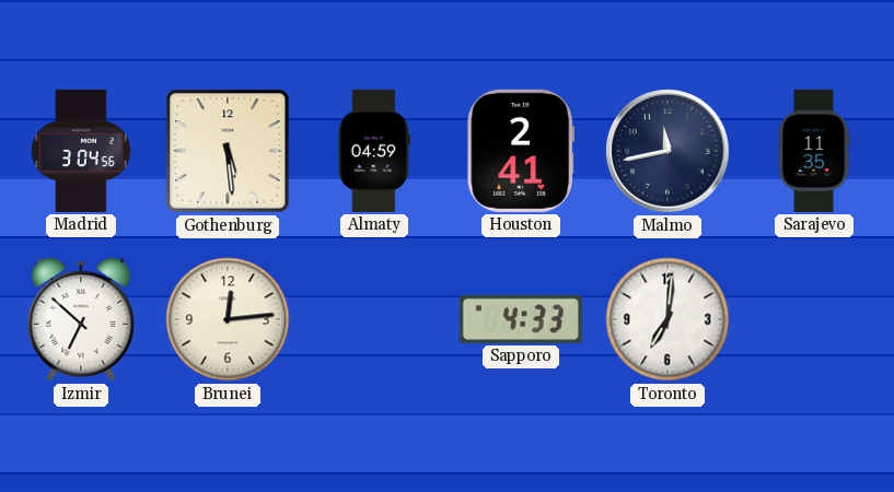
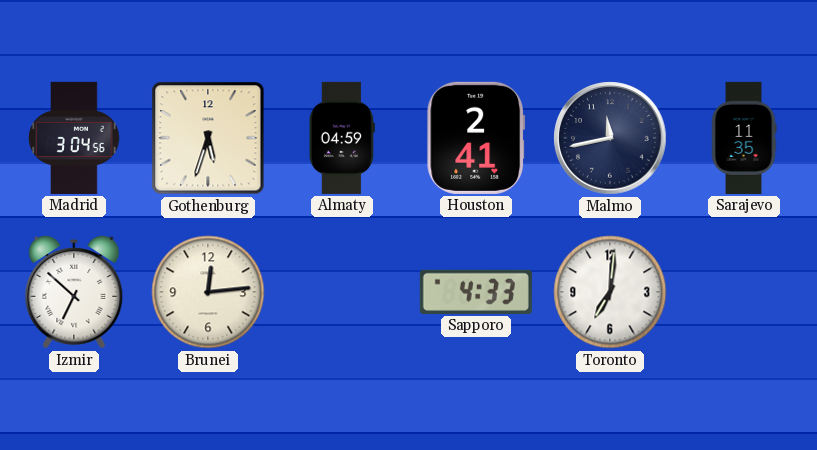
Gothenburg: 5:29 -> 5:33
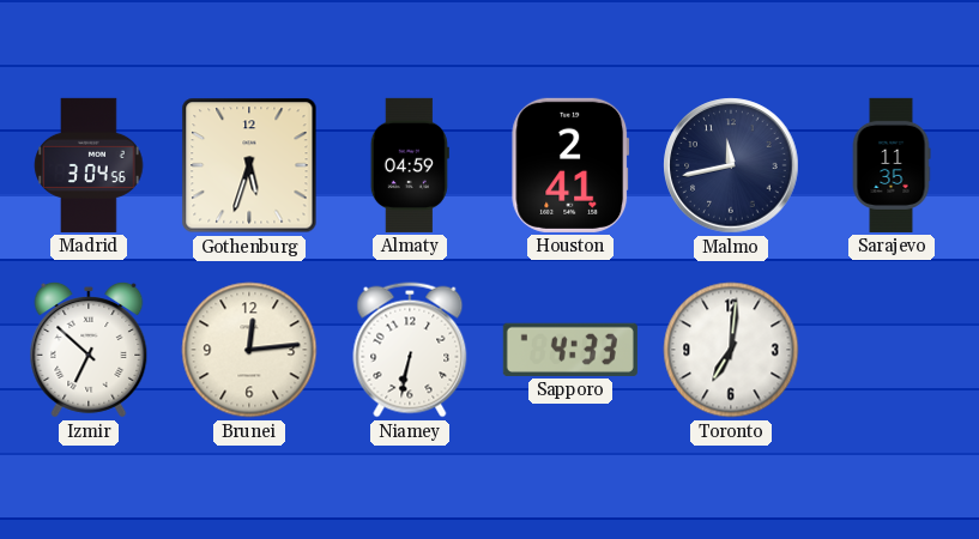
Niamey: none -> 6:32
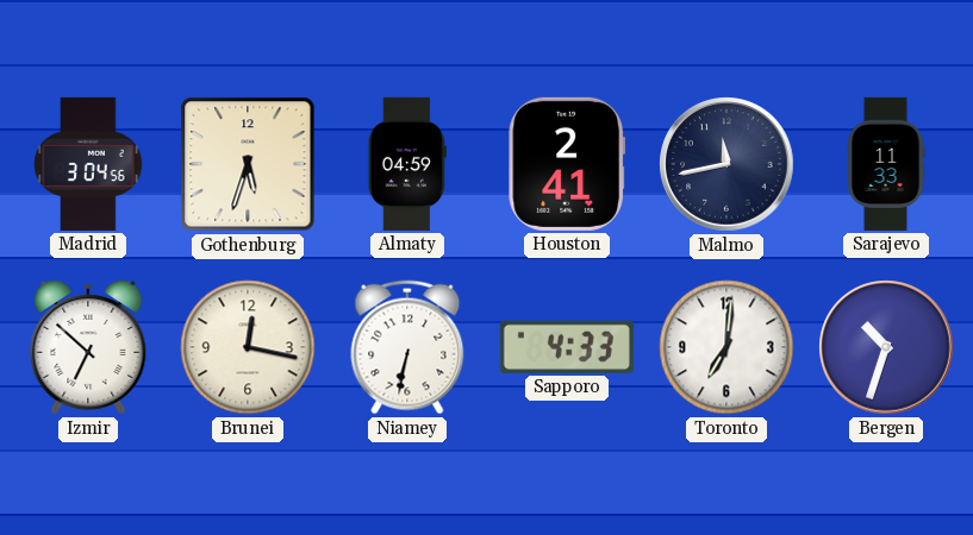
Sarajevo: 11:35 -> 11:33
Brunei: 12:14 -> 12:17
Bergen: none -> 10:33
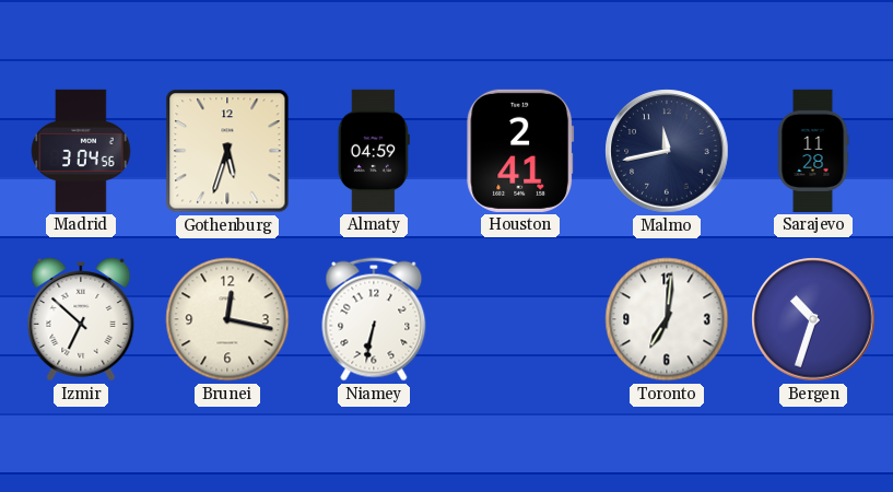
Sarajevo: 11:33 -> 11:28
Sapporo: 4:33 -> none
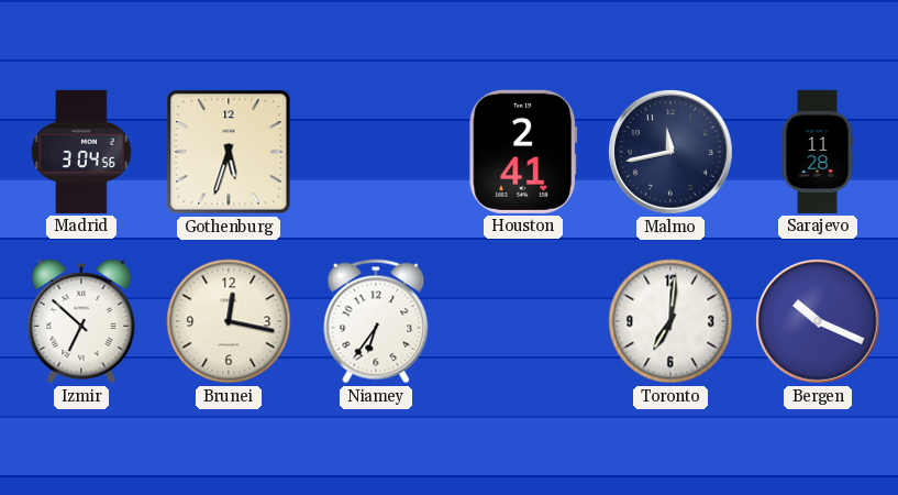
Almaty: 04:59 -> none
Niamey: 6:32 -> 6:36
Bergen: 10:33 -> 10:19
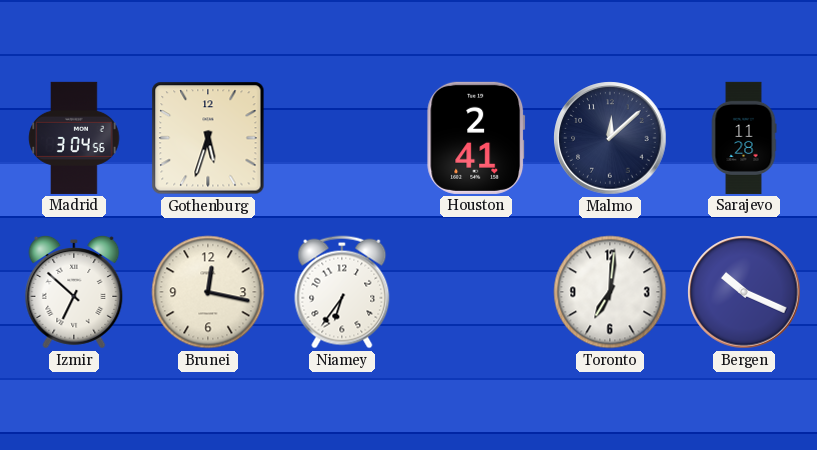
Malmo: 11:43 -> 12:08
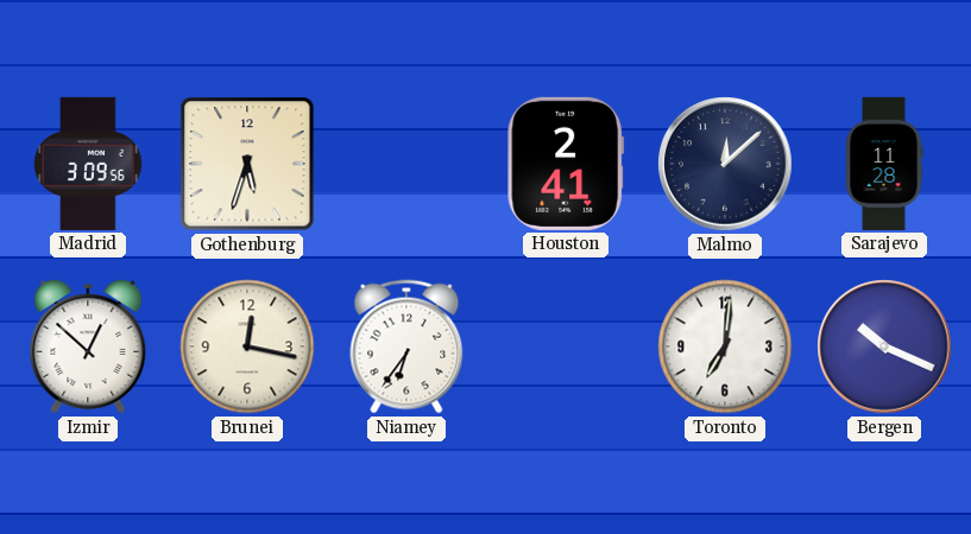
Madrid: 3:04 -> 3:09
Izmir: 6:52 -> 12:52
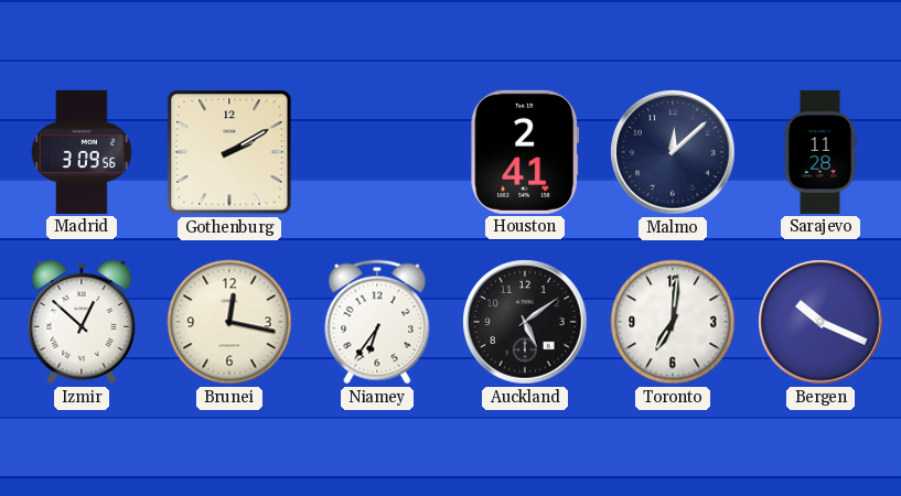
Gothenburg: 5:33 -> 2:10
Auckland: none -> 5:09
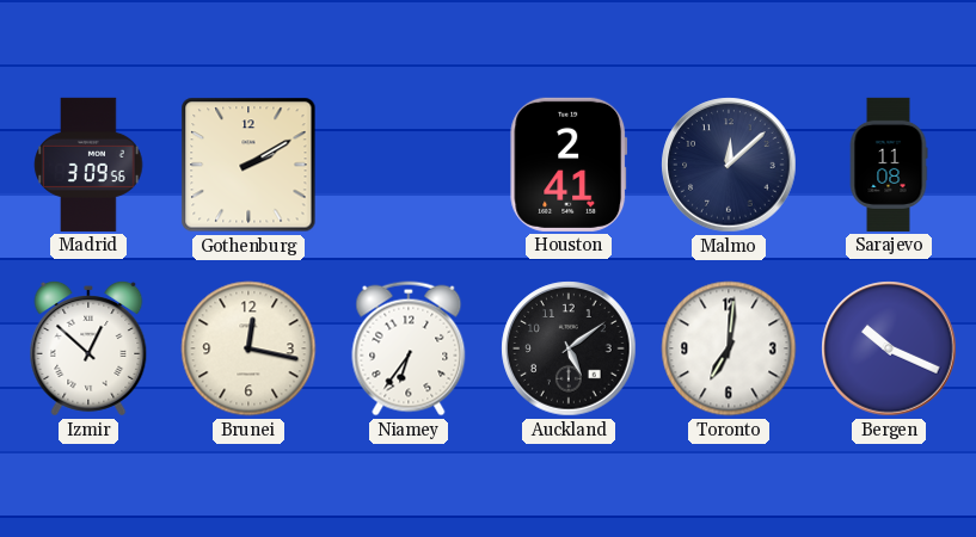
Sarajevo: 11:28 -> 11:08
